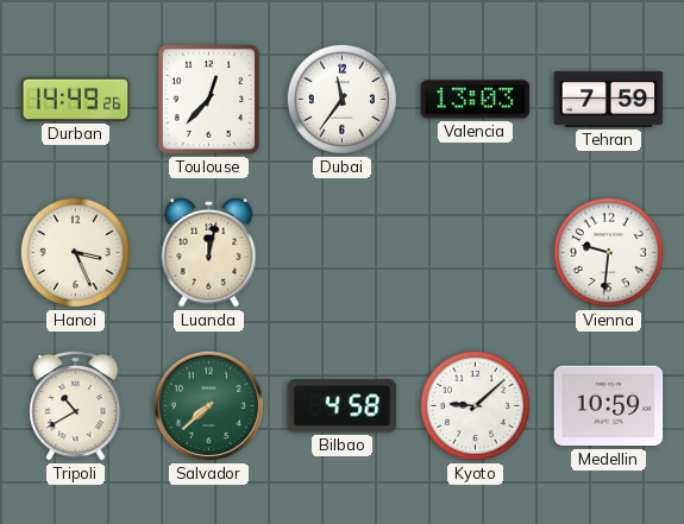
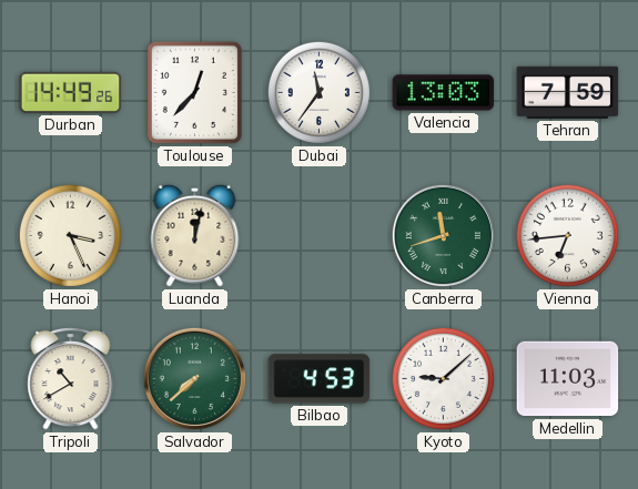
Canberra: none -> 11:42
Vienna: 9:31 -> 6:44
Bilbao: 4:58 -> 4:53
Medellin: 10:59 -> 11:03
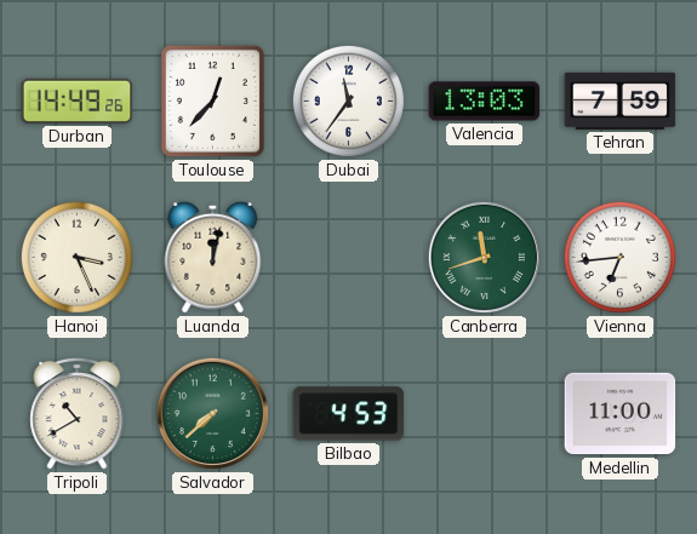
Kyoto: 9:08 -> none
Medellin: 11:03 -> 11:00
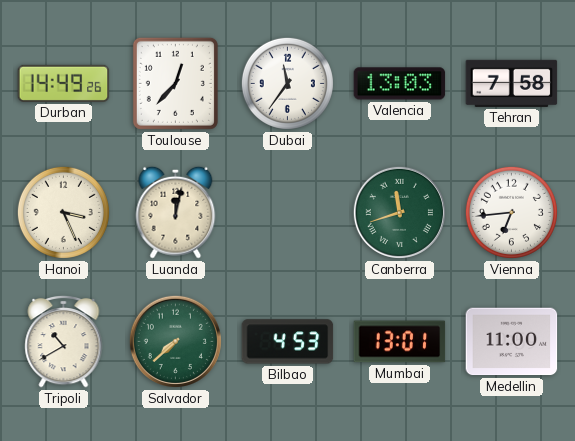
Tehran: 7:59 -> 7:58
Mumbai: none -> 13:01
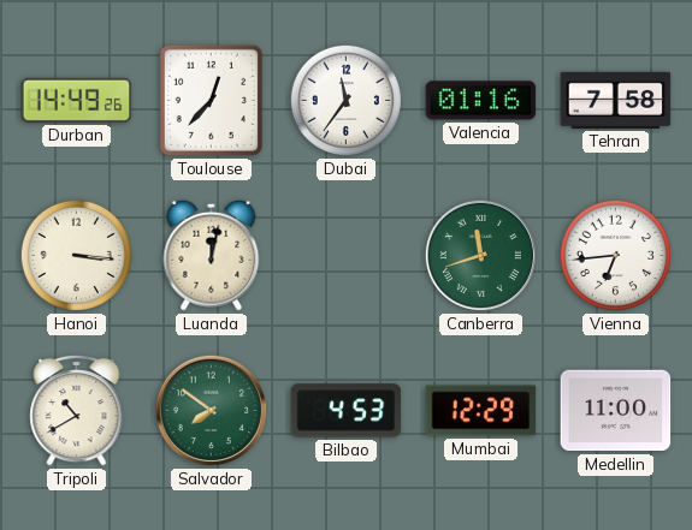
Valencia: 13:03 -> 01:16
Hanoi: 3:26 -> 3:16
Salvador: 7:38 -> 7:51
Mumbai: 13:01 -> 12:29
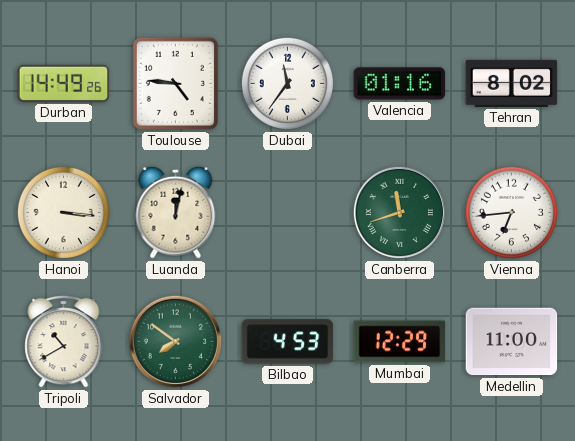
Toulouse: 12:37 -> 4:46
Tehran: 7:58 -> 8:02
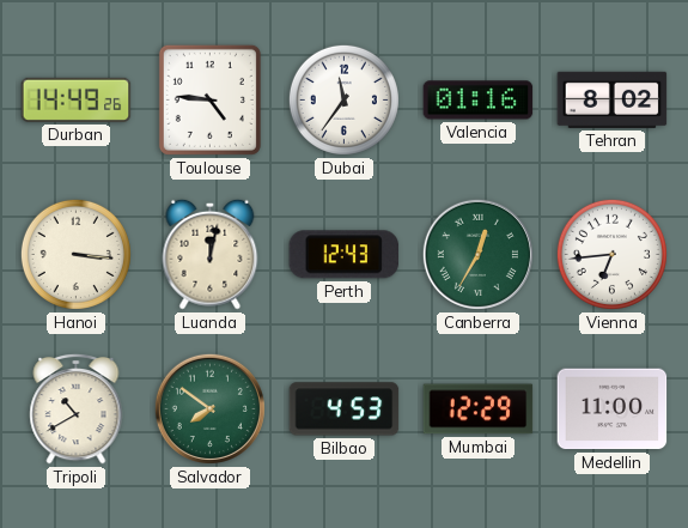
Perth: none -> 12:43
Canberra: 11:42 -> 12:35
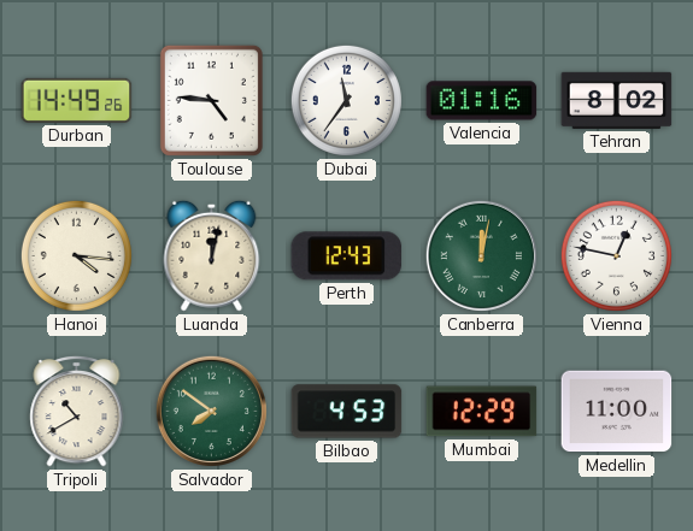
Hanoi: 3:16 -> 4:16
Canberra: 12:35 -> 12:02
Vienna: 6:44 -> 12:47
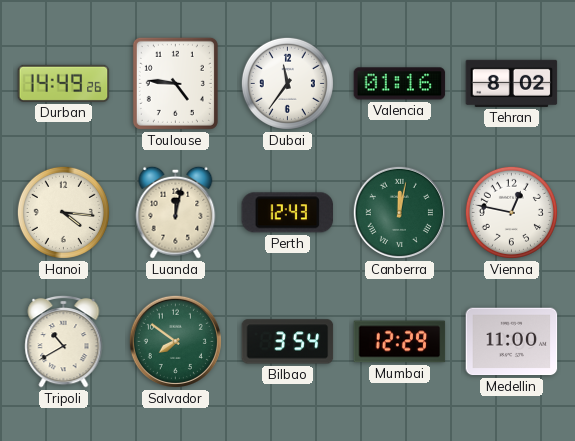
Bilbao: 4:53 -> 3:54
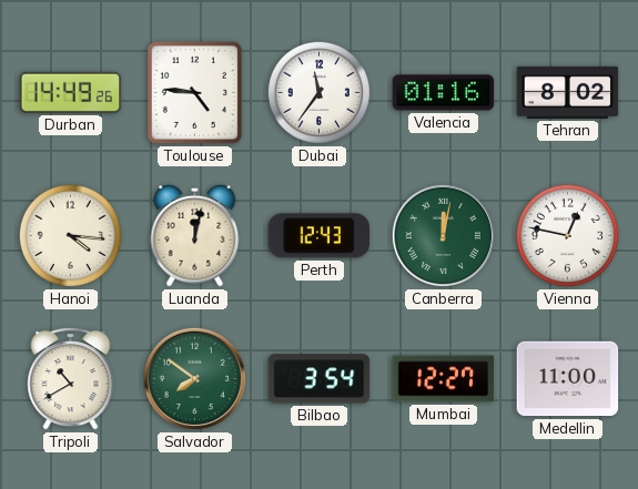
Mumbai: 12:29 -> 12:27
